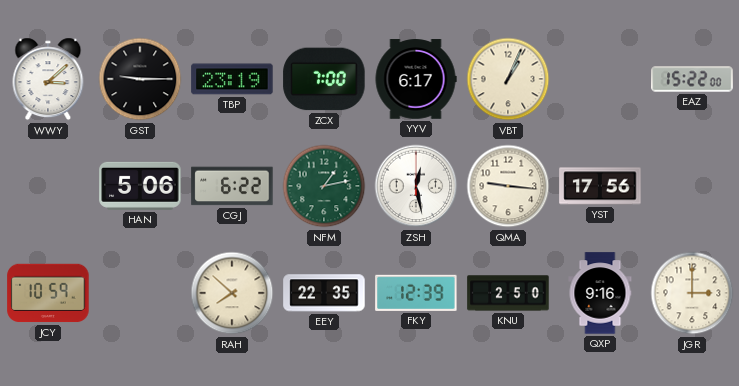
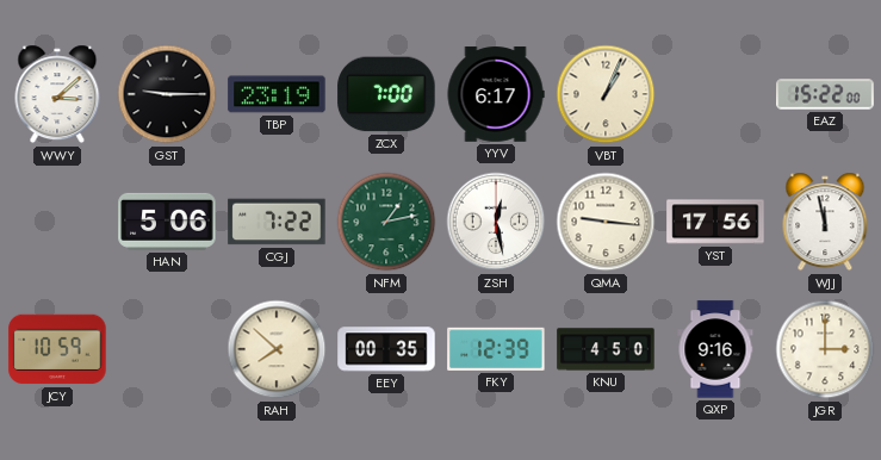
CGJ: 6:22 -> 7:22
WJJ: none -> 11:58
EEY: 22:35 -> 00:35
KNU: 2:50 -> 4:50
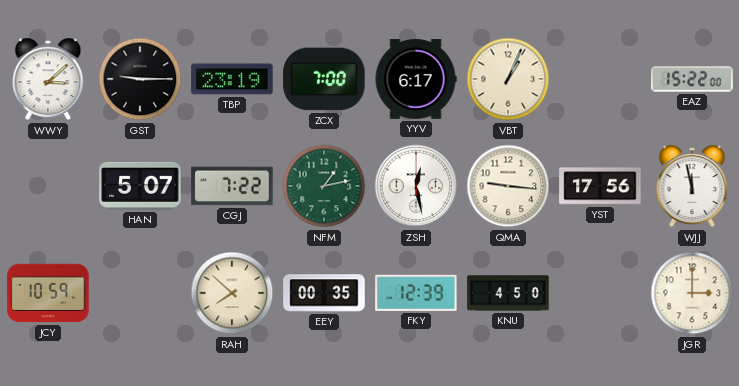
HAN: 5:06 -> 5:07
QXP: 9:16 -> none
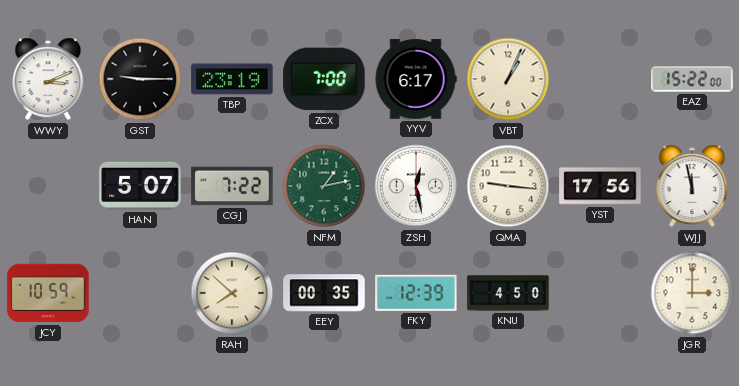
WWY: 3:08 -> 3:11
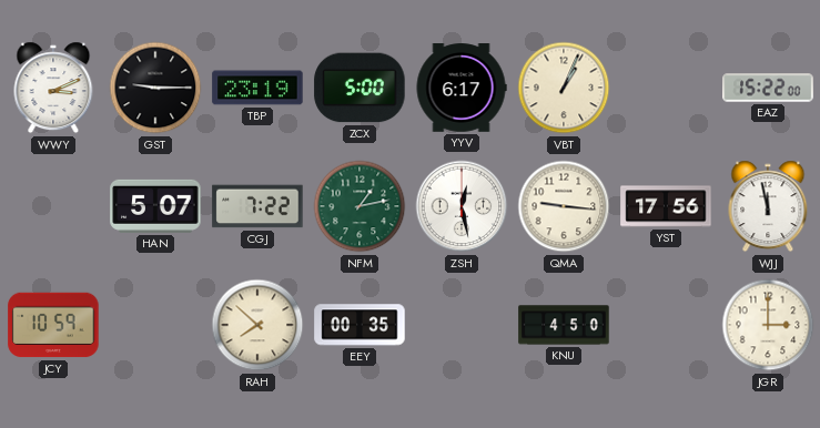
ZCX: 7:00 -> 5:00
FKY: 12:39 -> none
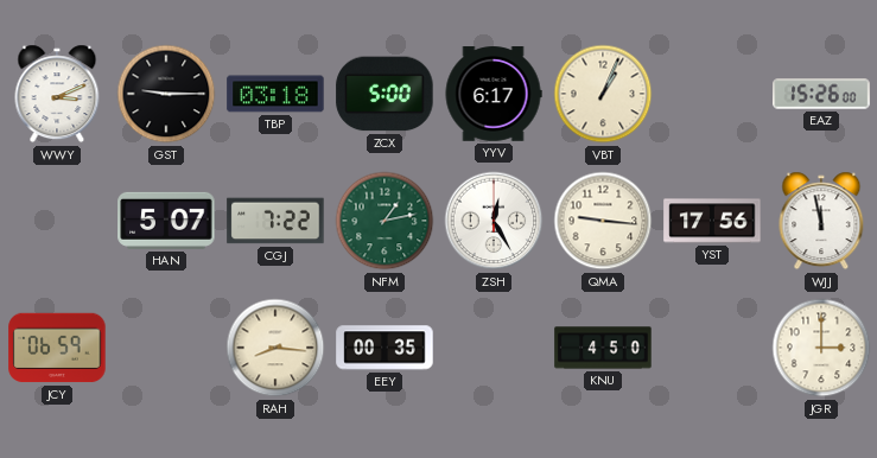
TBP: 23:19 -> 03:18
EAZ: 15:22 -> 15:26
ZSH: 12:28 -> 12:25
JCY: 10:59 -> 06:59
RAH: 7:52 -> 8:16
